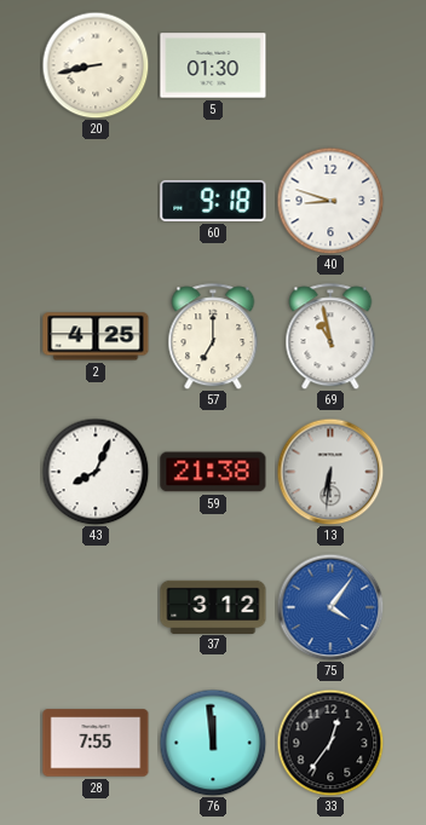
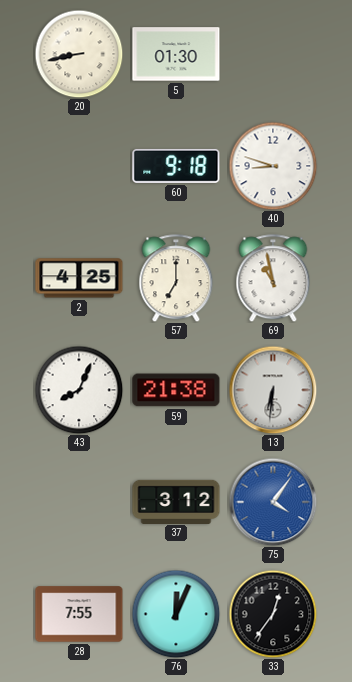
76: 11:59 -> 12:04
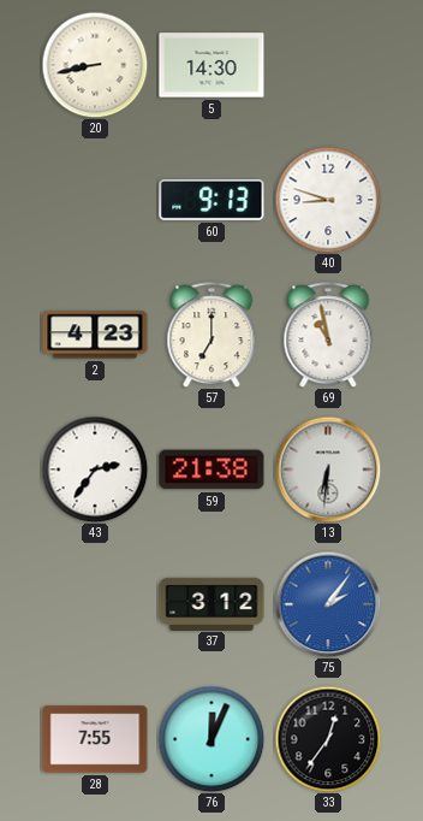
5: 01:30 -> 14:30
60: 9:18 -> 9:13
2: 4:25 -> 4:23
43: 8:04 -> 2:36
75: 4:06 -> 2:06
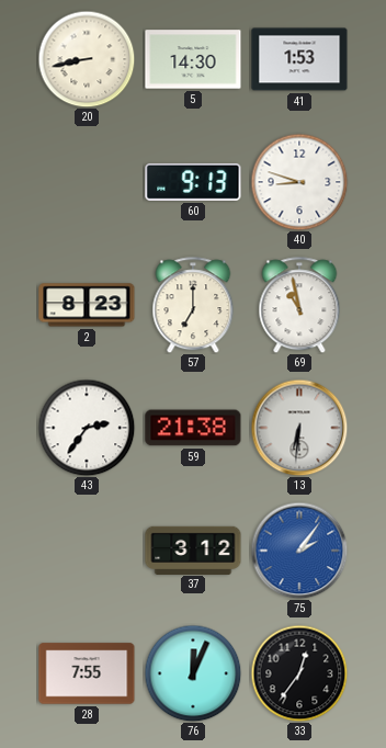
41: none -> 1:53
2: 4:23 -> 8:23
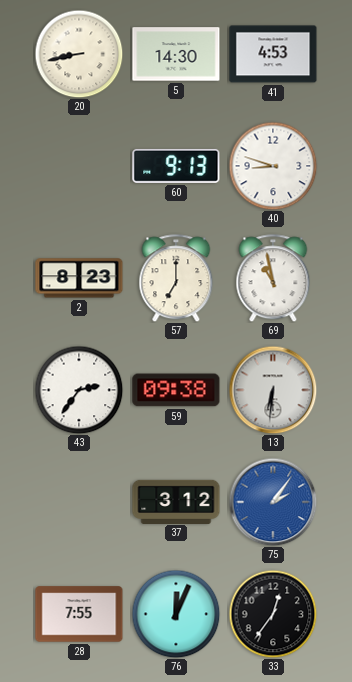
41: 1:53 -> 4:53
59: 21:38 -> 09:38
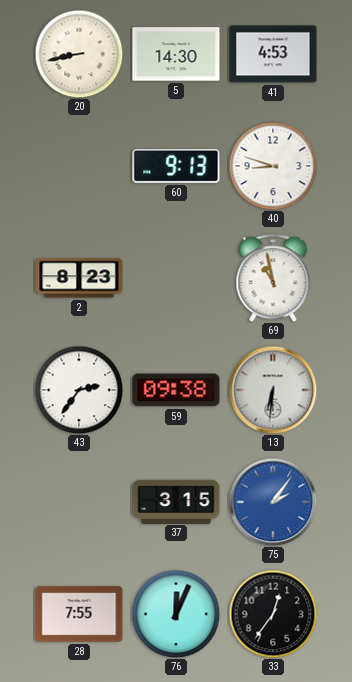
57: 7:00 -> none
37: 3:12 -> 3:15
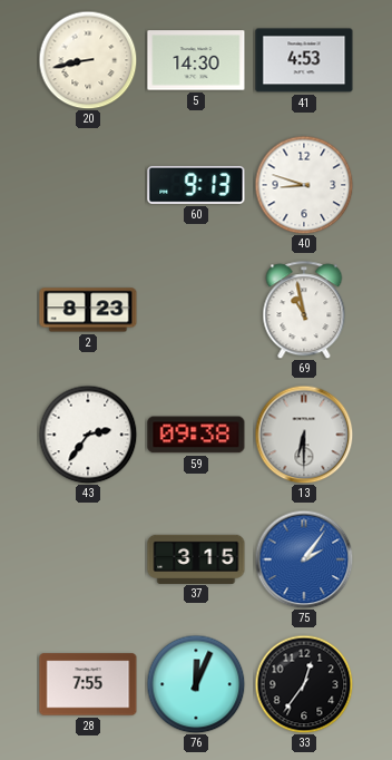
13: 6:31 -> 6:30
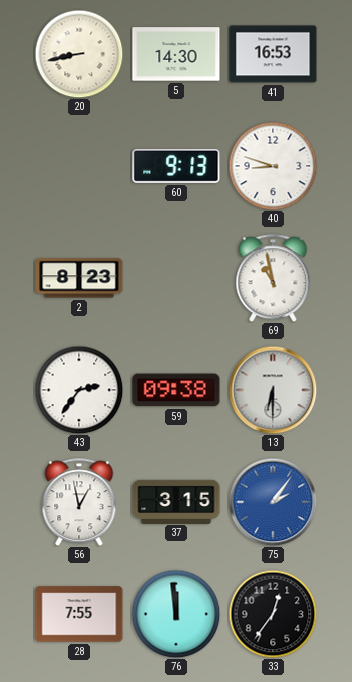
41: 4:53 -> 16:53
56: none -> 12:58
76: 12:04 -> 11:59
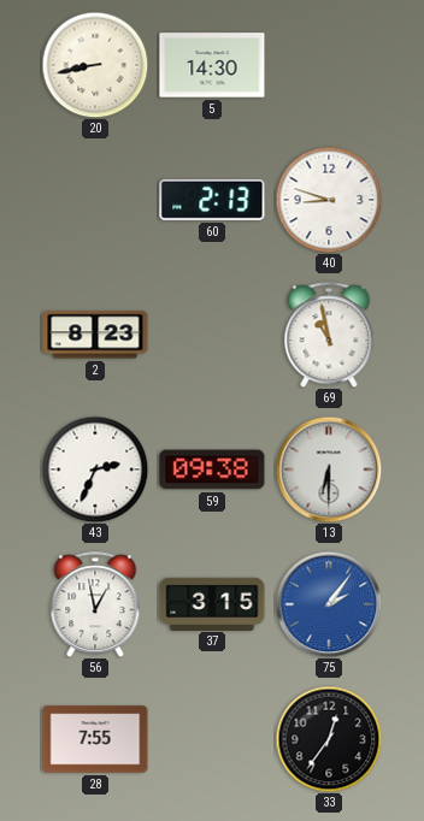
41: 16:53 -> none
60: 9:13 -> 2:13
43: 2:36 -> 2:34
76: 11:59 -> none
